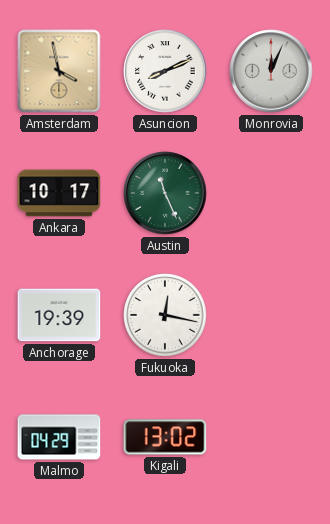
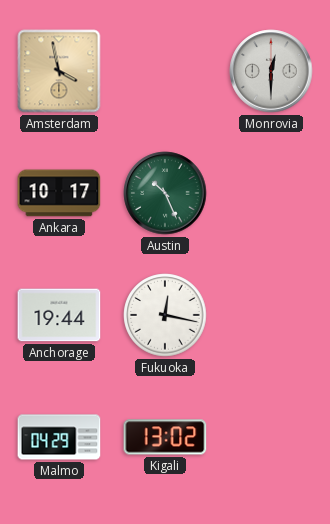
Asuncion: 8:11 -> none
Monrovia: 12:04 -> 12:30
Austin: 11:26 -> 10:26
Anchorage: 19:39 -> 19:44
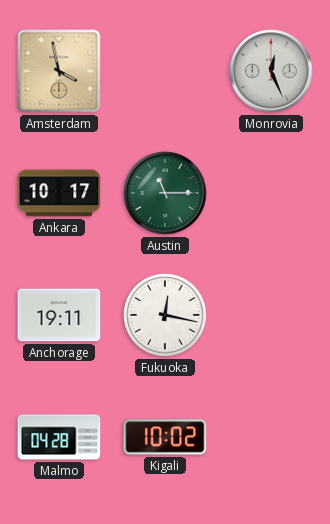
Monrovia: 12:30 -> 12:26
Austin: 10:26 -> 11:15
Anchorage: 19:44 -> 19:11
Malmo: 04:29 -> 04:28
Kigali: 13:02 -> 10:02
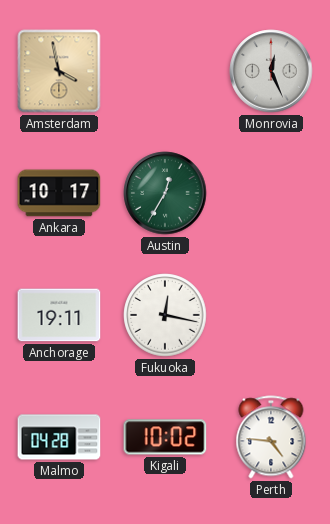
Austin: 11:15 -> 12:35
Perth: none -> 4:46
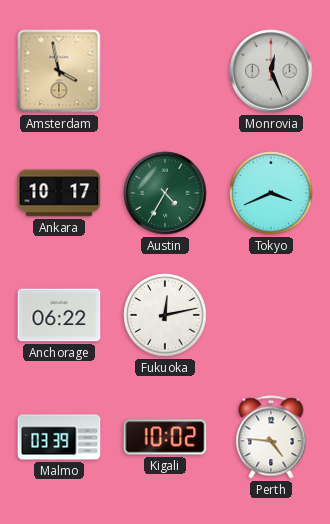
Austin: 12:35 -> 4:35
Tokyo: none -> 3:41
Anchorage: 19:11 -> 06:22
Fukuoka: 12:17 -> 12:13
Malmo: 04:28 -> 03:39
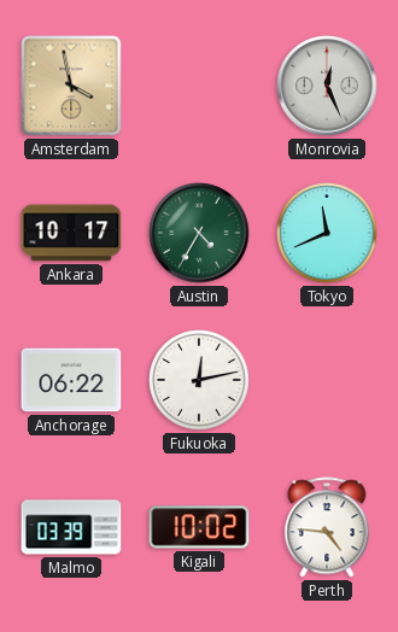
Tokyo: 3:41 -> 11:41
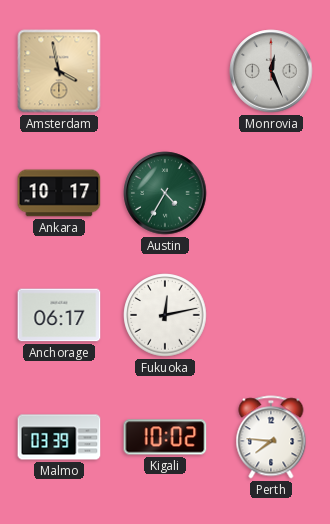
Tokyo: 11:41 -> none
Anchorage: 06:22 -> 06:17
Perth: 4:46 -> 7:46
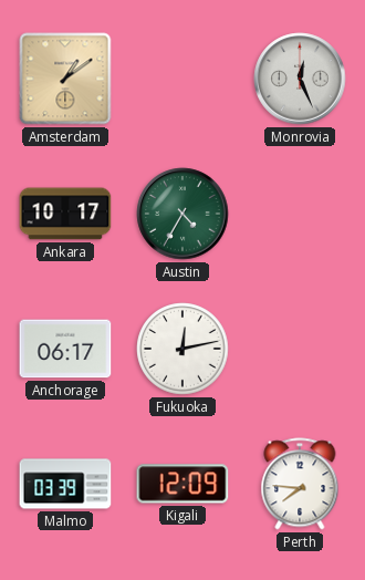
Amsterdam: 3:58 -> 1:09
Kigali: 10:02 -> 12:09
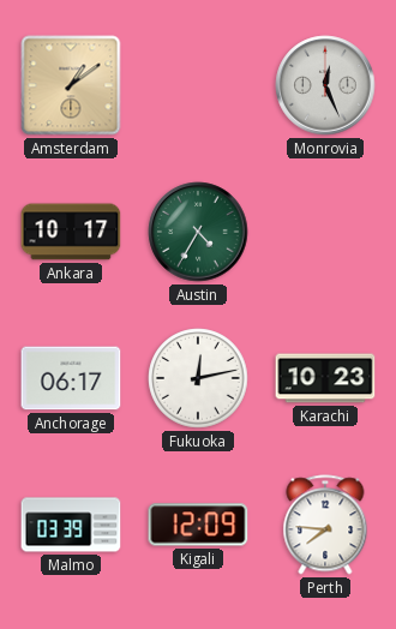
Karachi: none -> 10:23
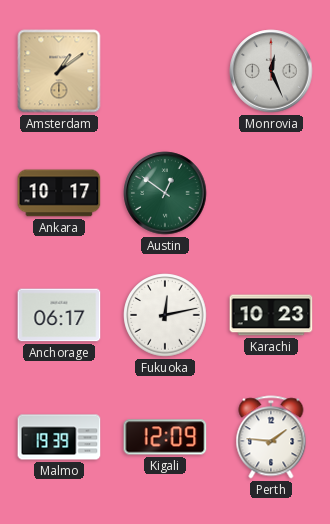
Austin: 4:35 -> 12:51
Malmo: 03:39 -> 19:39
Perth: 7:46 -> 1:46
